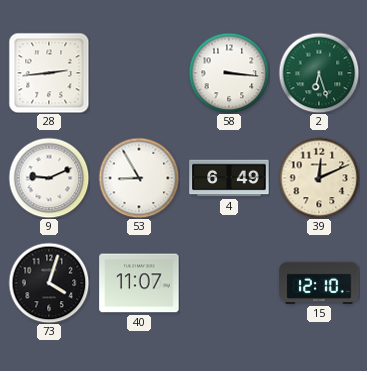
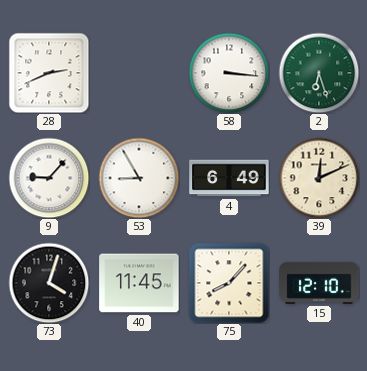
28: 2:44 -> 2:41
9: 9:11 -> 9:07
40: 11:07 -> 11:45
75: none -> 8:07
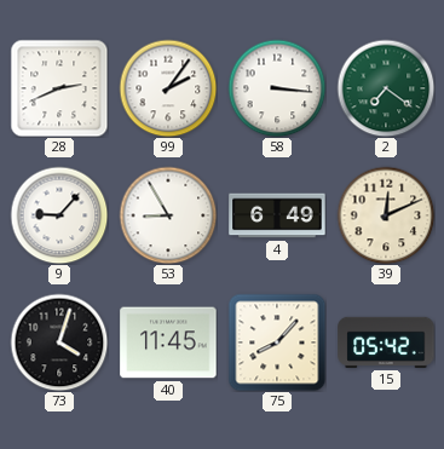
99: none -> 2:06
2: 6:27 -> 7:21
15: 12:10 -> 05:42
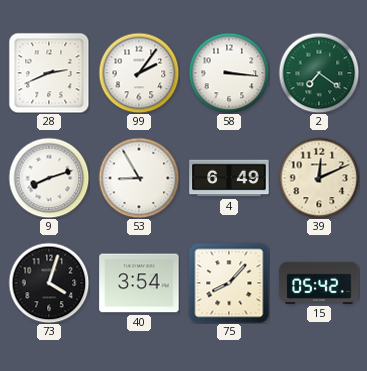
9: 9:07 -> 8:12
40: 11:45 -> 3:54
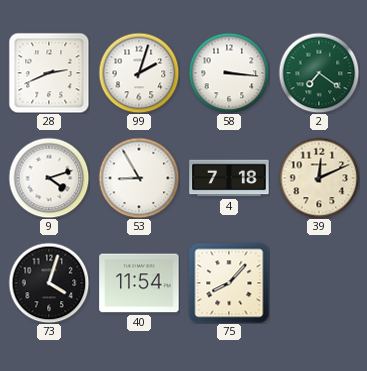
99: 2:06 -> 2:03
9: 8:12 -> 4:12
4: 6:49 -> 7:18
40: 3:54 -> 11:54
15: 05:42 -> none
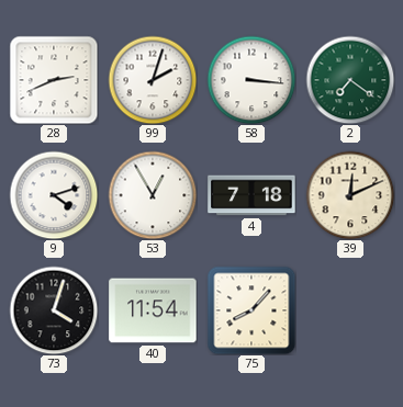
53: 8:55 -> 12:55
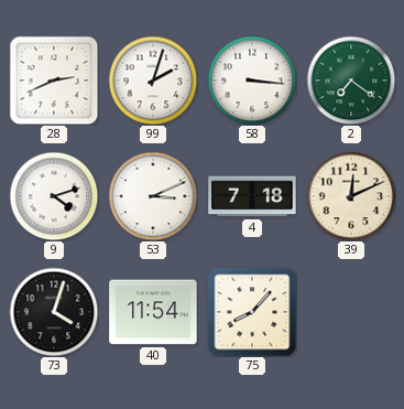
53: 12:55 -> 3:11
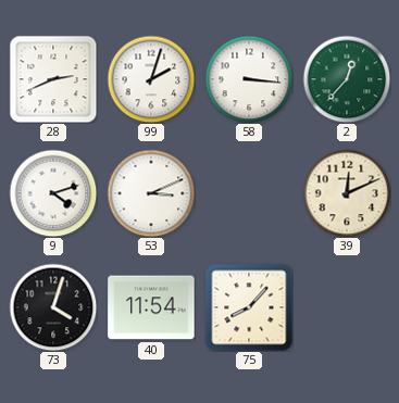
2: 7:21 -> 12:37
4: 7:18 -> none
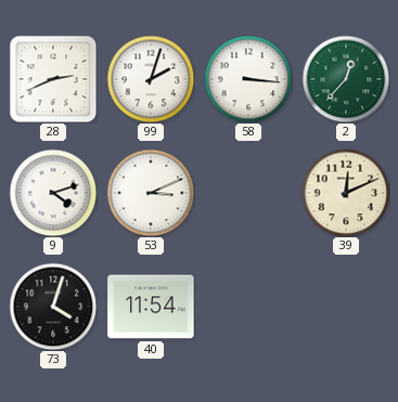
75: 8:07 -> none
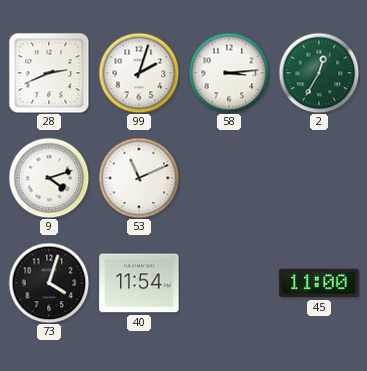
58: 3:16 -> 3:14
2: 12:37 -> 12:35
53: 3:11 -> 11:11
39: 12:11 -> none
45: none -> 11:00
